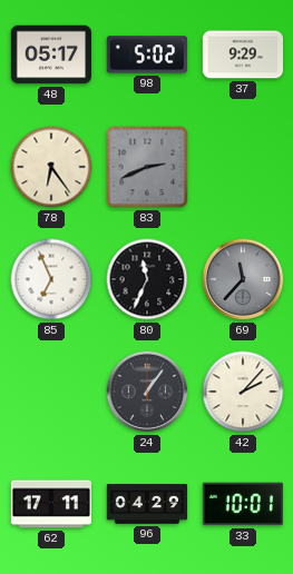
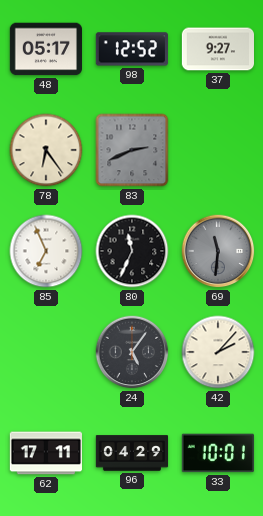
98: 5:02 -> 12:52
37: 9:29 -> 9:27
69: 11:37 -> 11:31
24: 1:06 -> 5:06
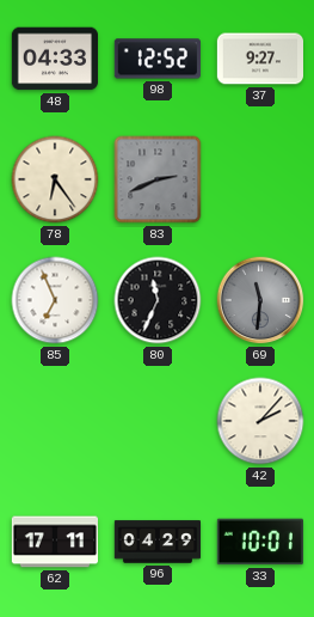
48: 05:17 -> 04:33
24: 5:06 -> none
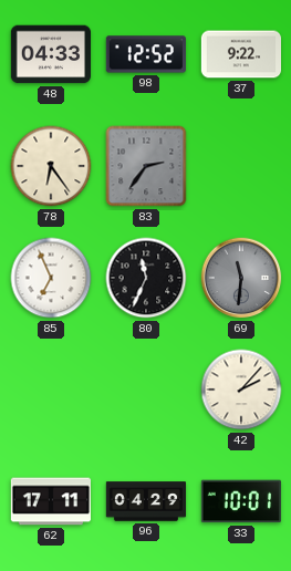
37: 9:27 -> 9:22
83: 2:41 -> 2:36
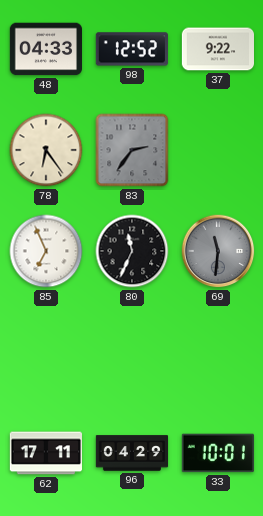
42: 2:07 -> none
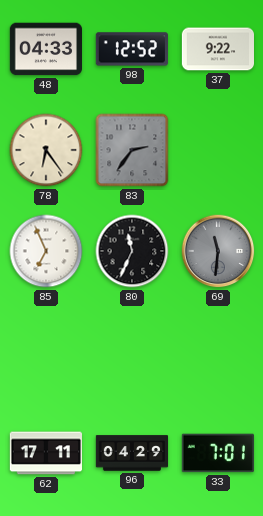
33: 10:01 -> 7:01
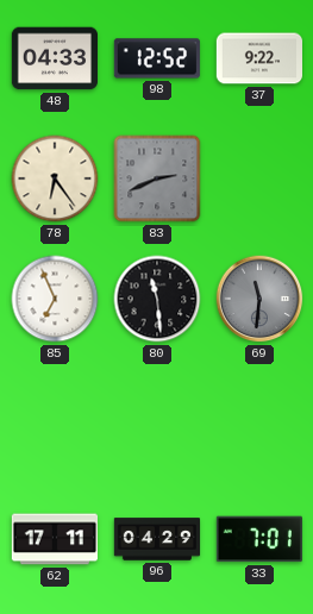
83: 2:36 -> 2:41
80: 11:34 -> 11:29
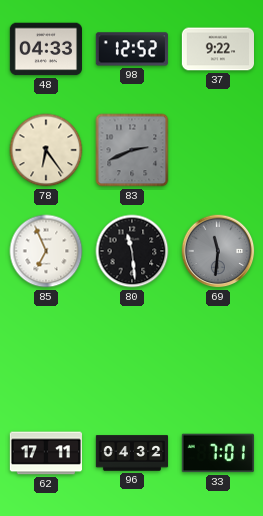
96: 04:29 -> 04:32
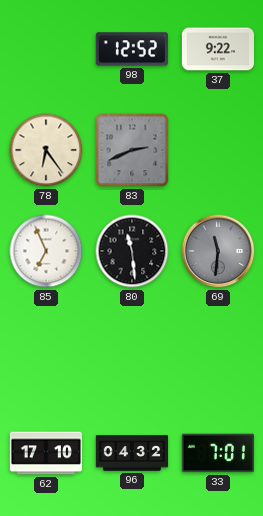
48: 04:33 -> none
62: 17:11 -> 17:10
